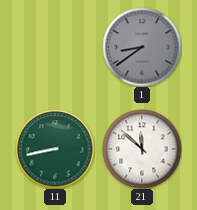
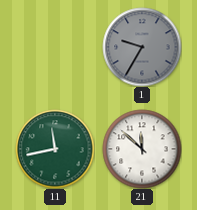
1: 8:39 -> 9:35
11: 8:43 -> 11:43
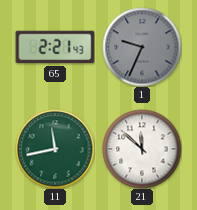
65: none -> 2:21
1: 9:35 -> 9:34
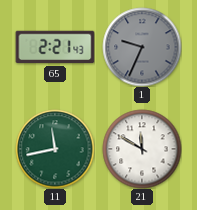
21: 11:52 -> 11:50
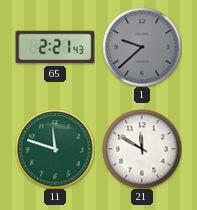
1: 9:34 -> 9:38
11: 11:43 -> 11:48
